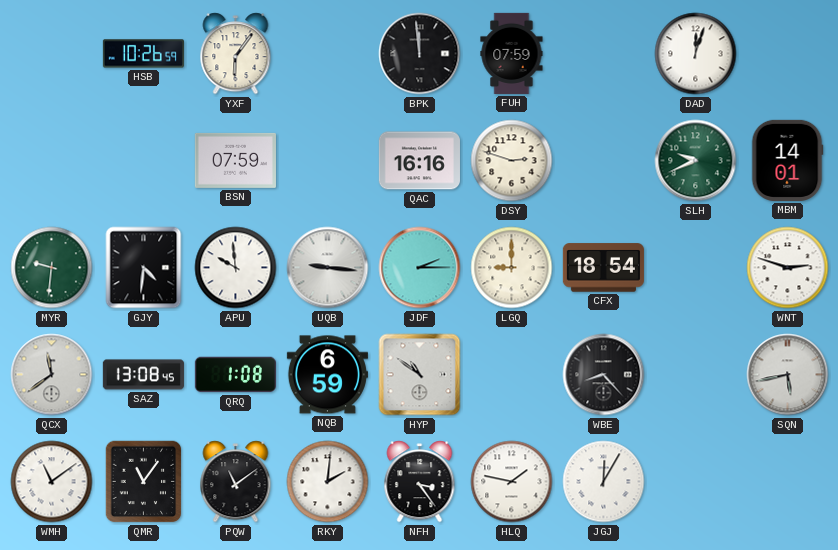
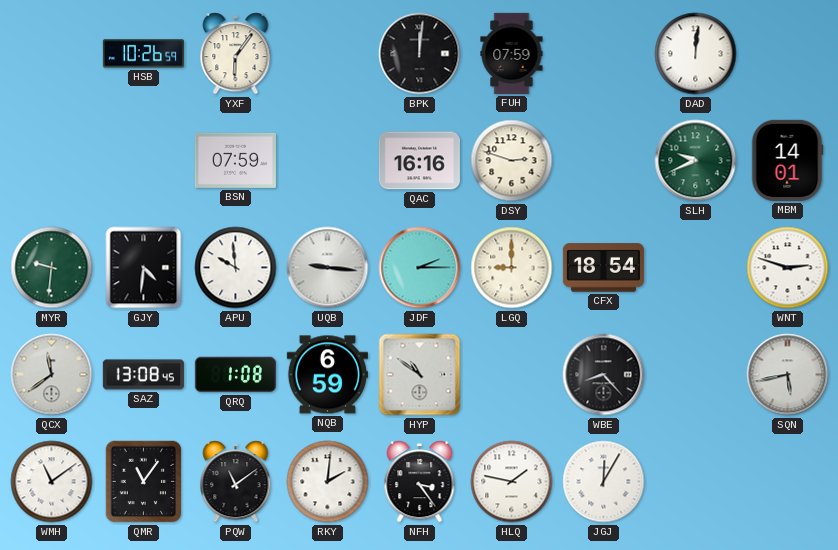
BPK: 11:59 -> 12:01
DAD: 12:03 -> 12:01
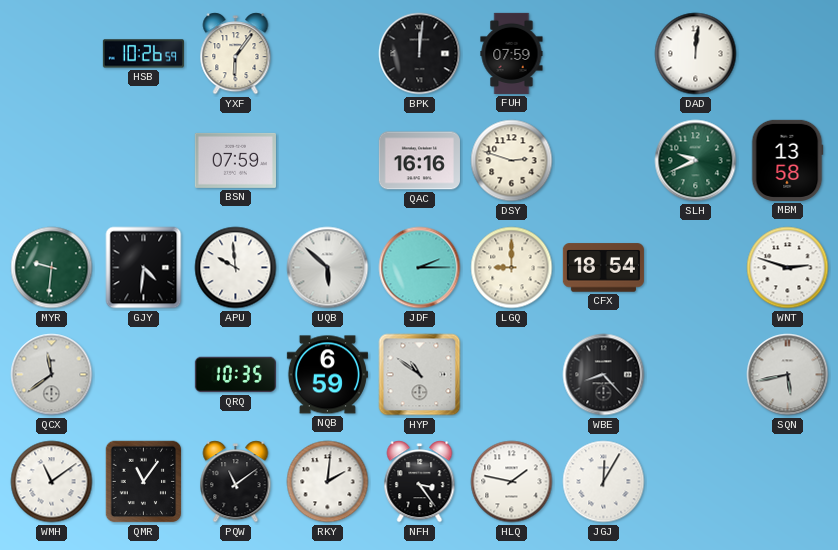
MBM: 14:01 -> 13:58
UQB: 9:16 -> 5:52
SAZ: 13:08 -> none
QRQ: 1:08 -> 10:35
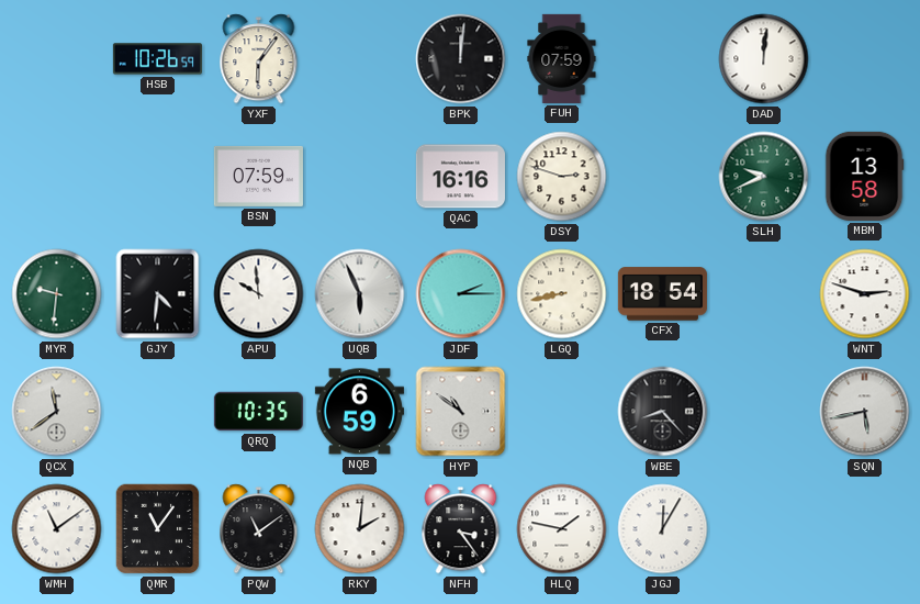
UQB: 5:52 -> 5:56
LGQ: 9:00 -> 8:43
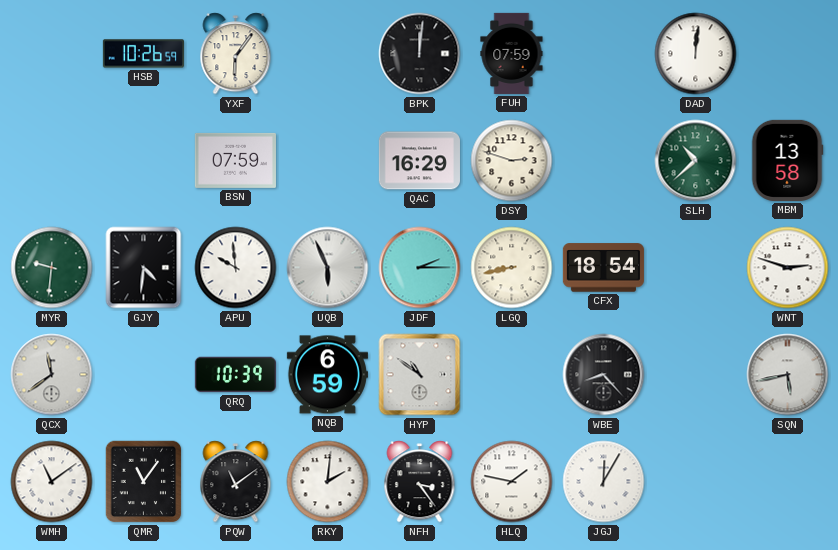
QAC: 16:16 -> 16:29
SLH: 9:41 -> 10:38
QRQ: 10:35 -> 10:39
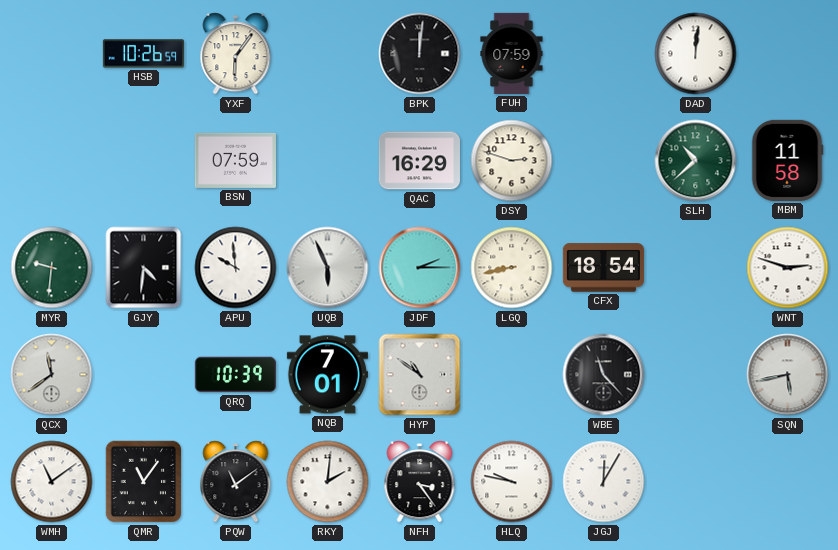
MBM: 13:58 -> 11:58
NQB: 6:59 -> 7:01
WBE: 8:23 -> 11:23
HLQ: 1:47 -> 9:47
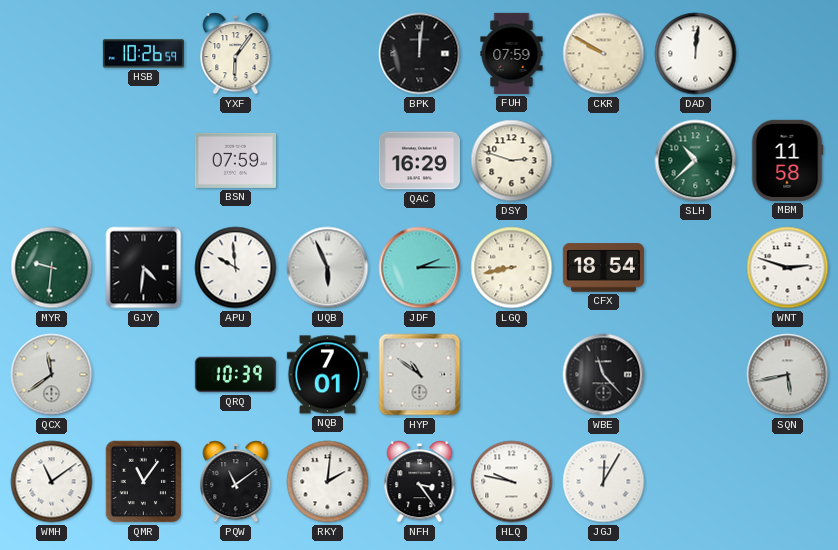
CKR: none -> 9:50
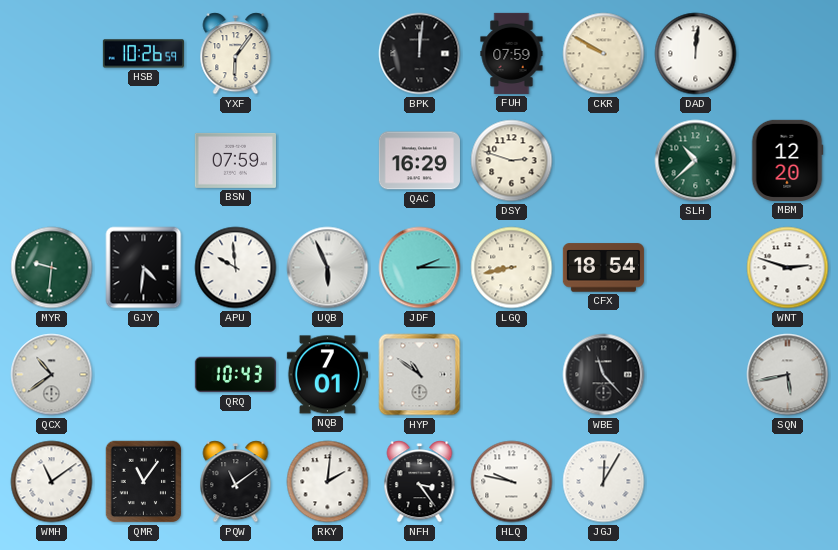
MBM: 11:58 -> 12:20
QCX: 11:39 -> 10:39
QRQ: 10:39 -> 10:43
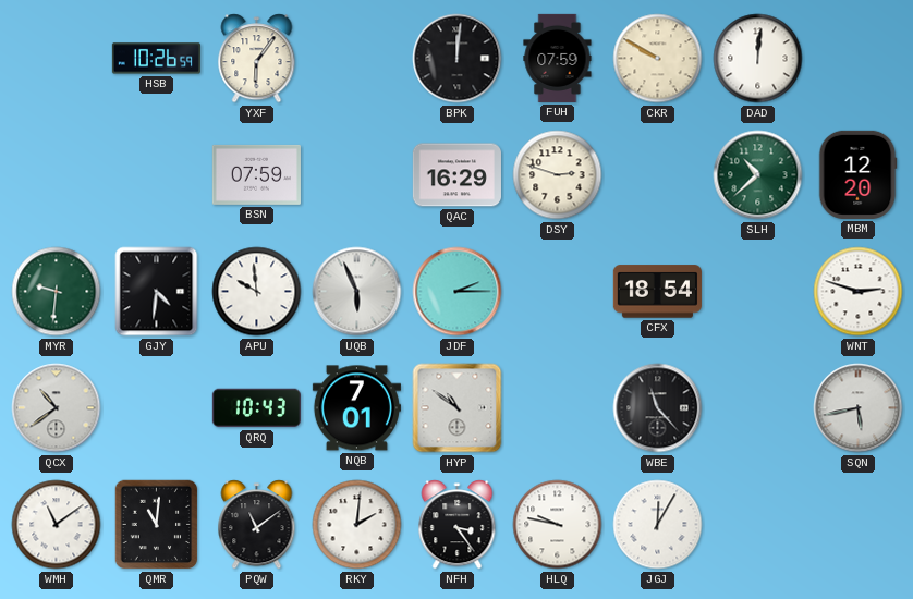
LGQ: 8:43 -> none
QMR: 11:06 -> 11:01
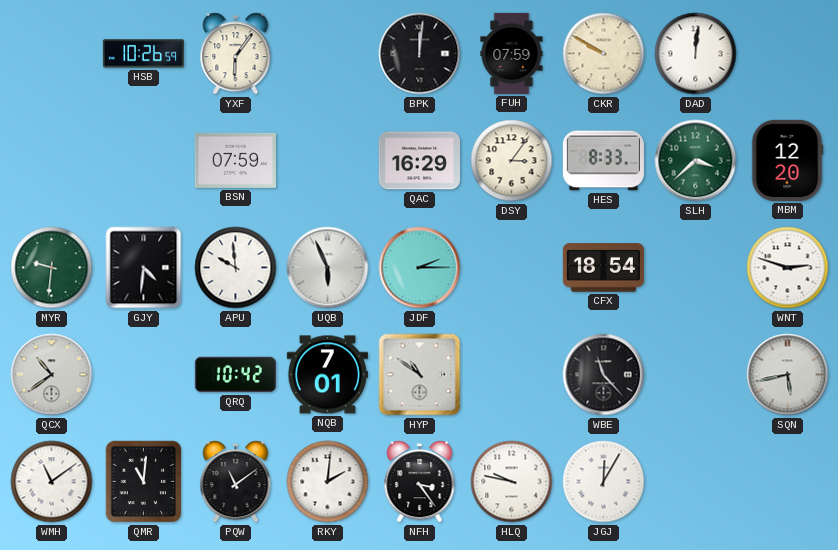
DSY: 2:48 -> 3:06
HES: none -> 8:33
SLH: 10:38 -> 3:38
QRQ: 10:43 -> 10:42
